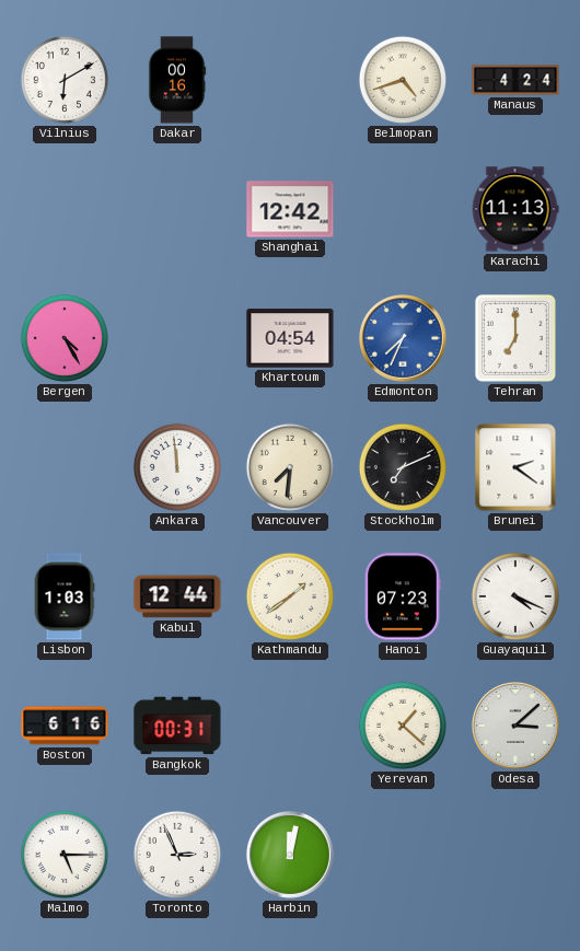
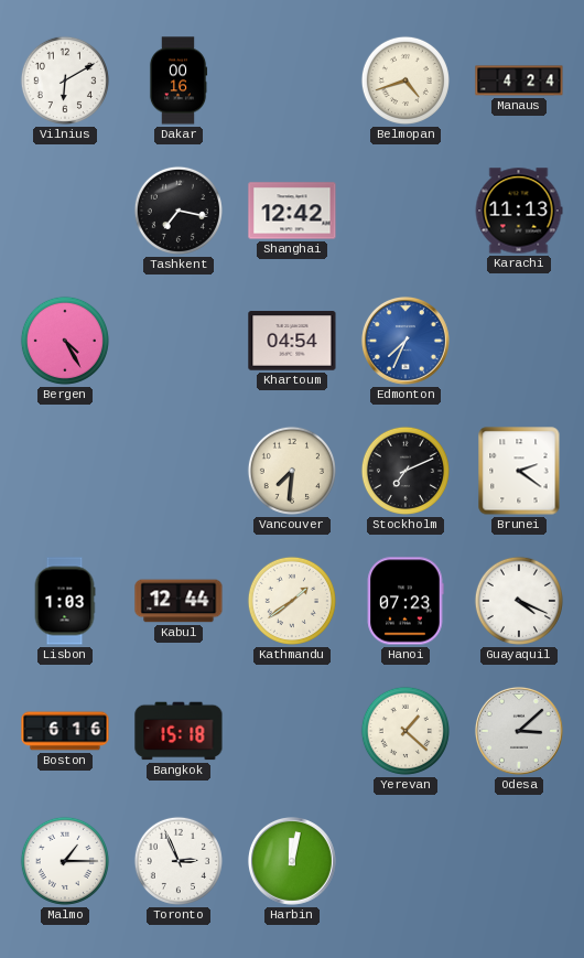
Tashkent: none -> 7:17
Tehran: 7:00 -> none
Ankara: 11:59 -> none
Bangkok: 00:31 -> 15:18
Malmo: 5:15 -> 1:15
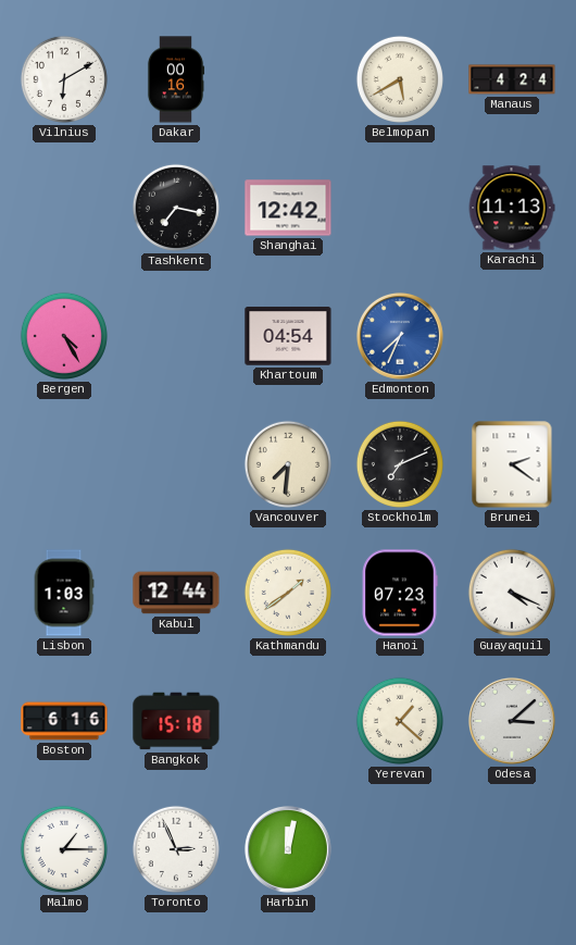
Belmopan: 4:42 -> 5:40
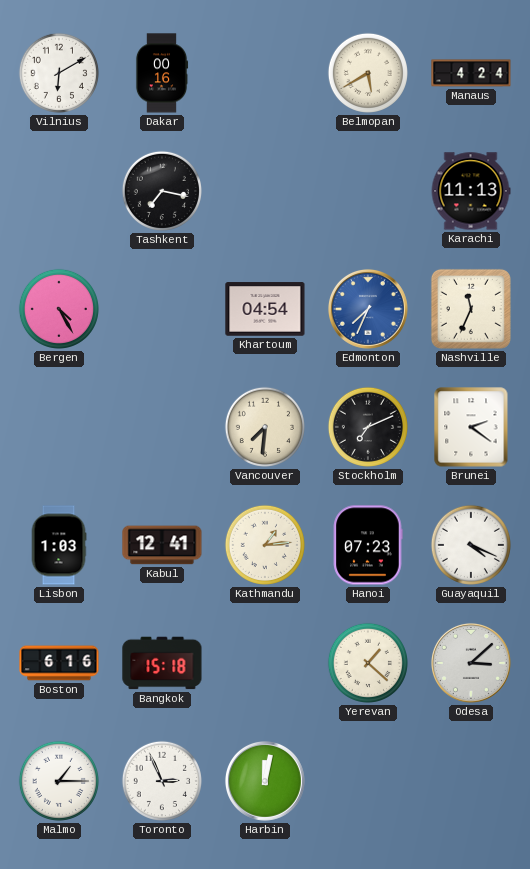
Shanghai: 12:42 -> none
Nashville: none -> 11:34
Kabul: 12:44 -> 12:41
Kathmandu: 1:39 -> 1:14
